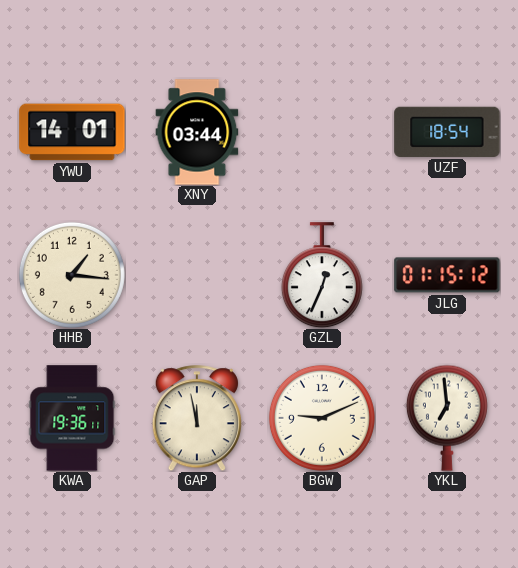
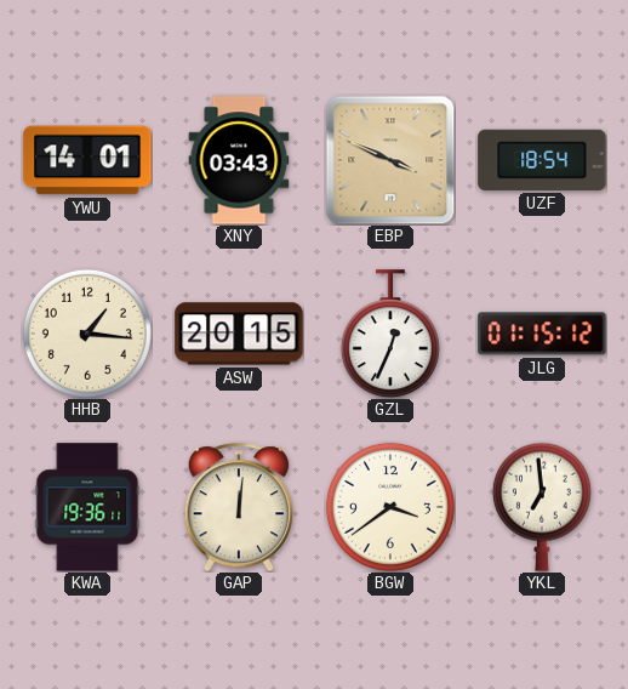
XNY: 03:44 -> 03:43
EBP: none -> 3:49
ASW: none -> 20:15
GAP: 11:58 -> 12:01
BGW: 9:11 -> 3:39
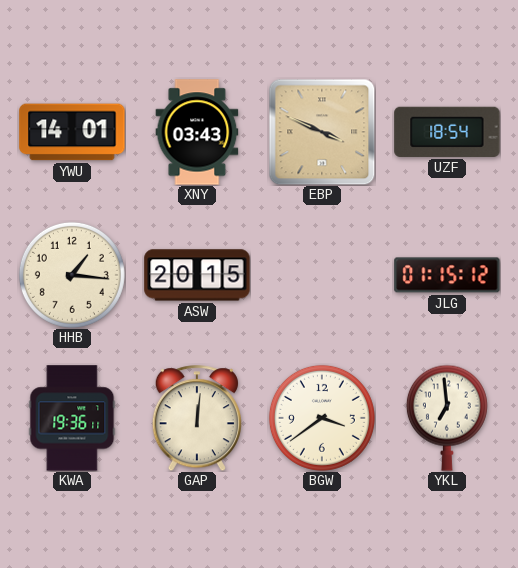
GZL: 12:34 -> none
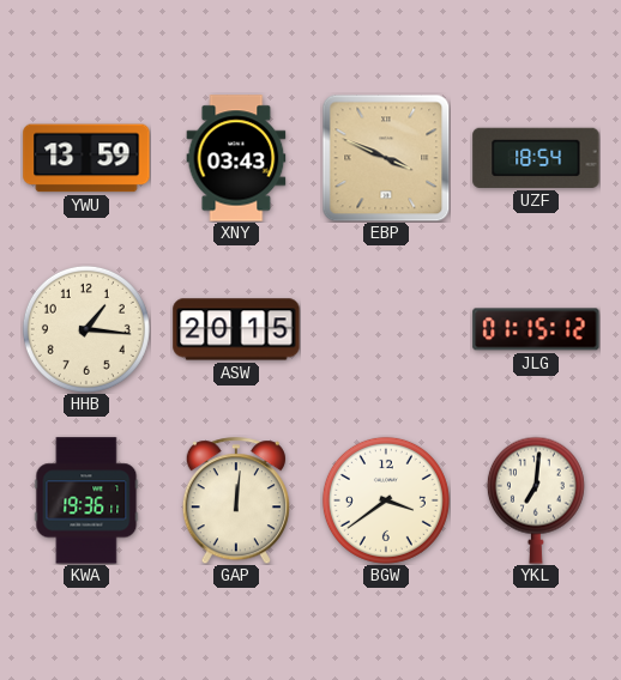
YWU: 14:01 -> 13:59
YKL: 6:59 -> 7:01
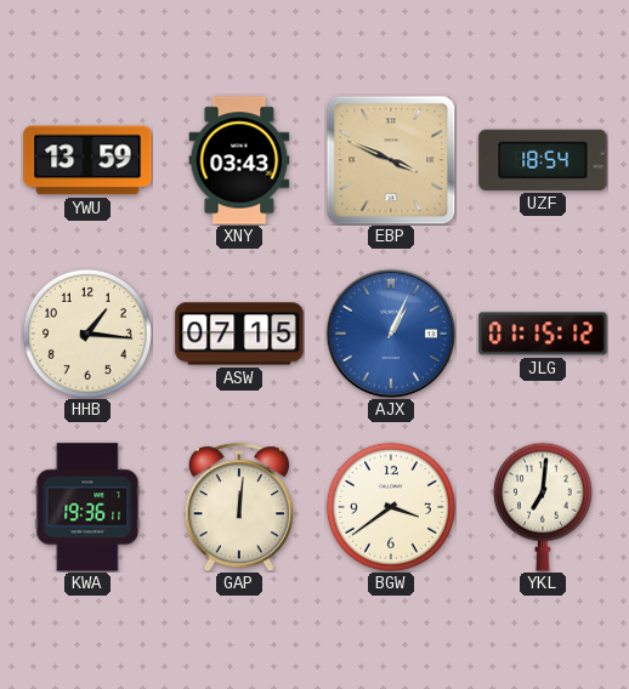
ASW: 20:15 -> 07:15
AJX: none -> 1:04
